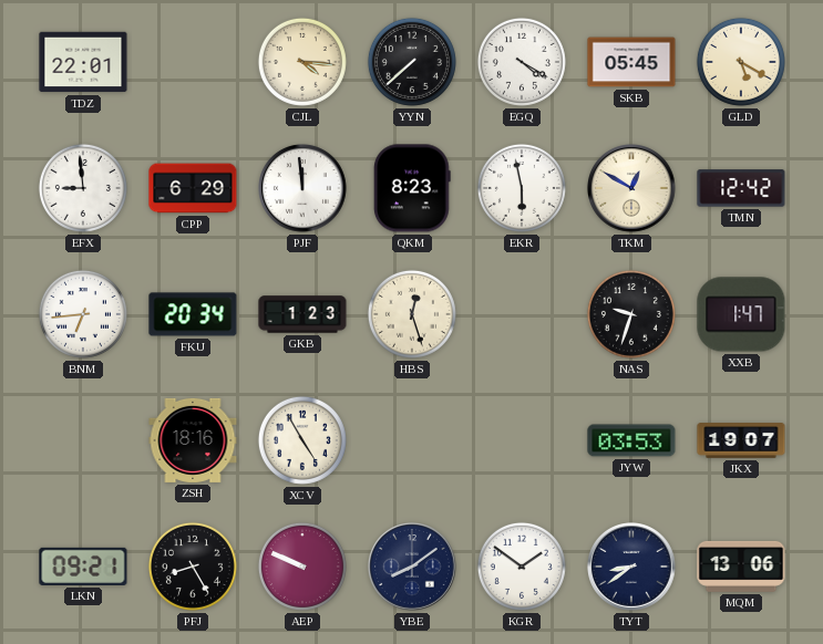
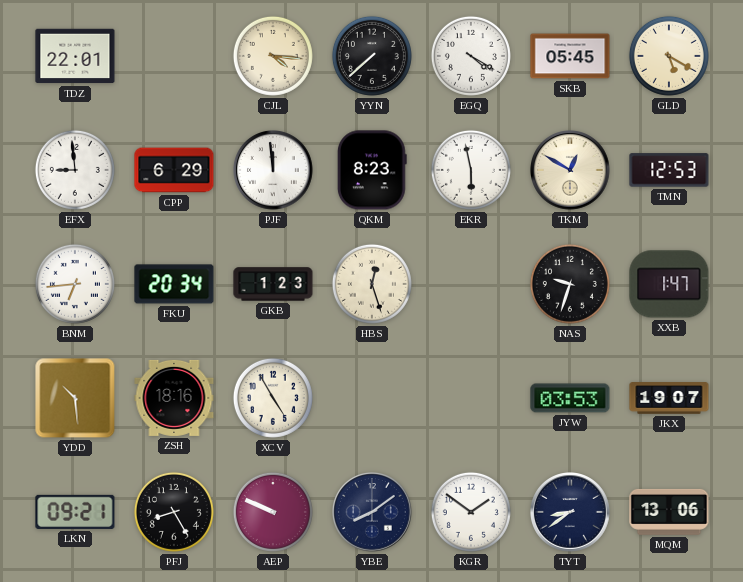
TMN: 12:42 -> 12:53
YDD: none -> 10:29
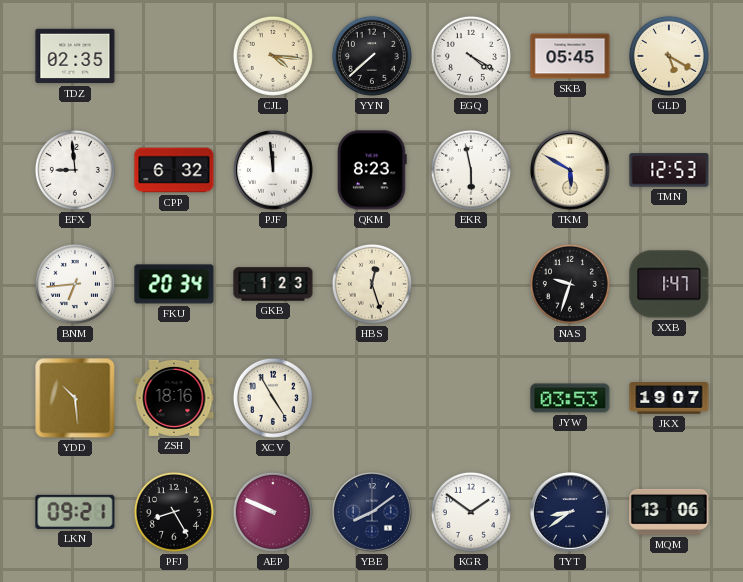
TDZ: 22:01 -> 02:35
CPP: 6:29 -> 6:32
TKM: 12:50 -> 5:50
